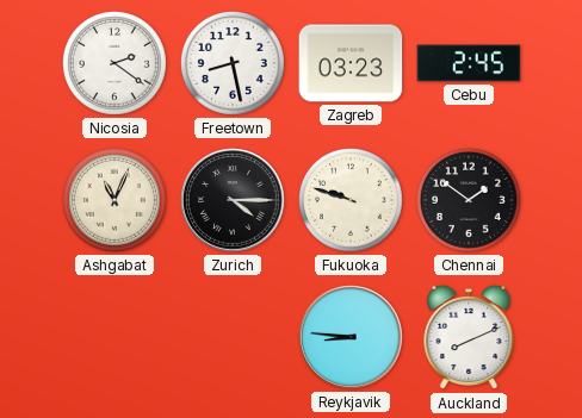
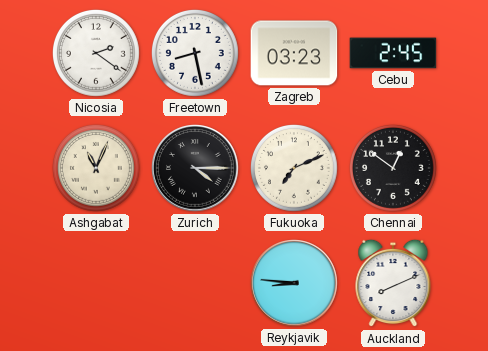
Fukuoka: 9:48 -> 7:11
Chennai: 1:51 -> 12:51
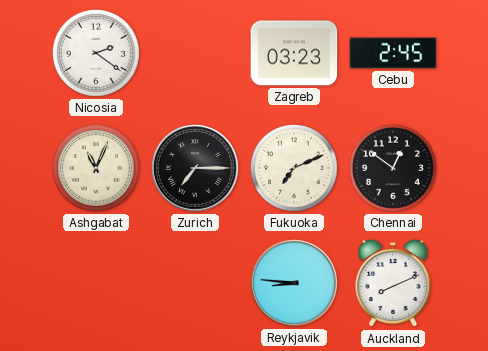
Freetown: 8:28 -> none
Zurich: 4:15 -> 7:15
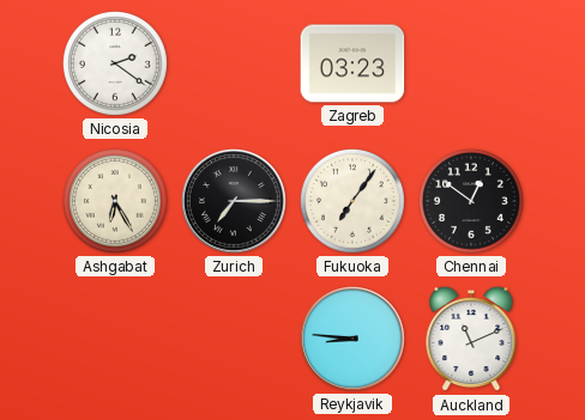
Cebu: 2:45 -> none
Ashgabat: 11:04 -> 6:25
Fukuoka: 7:11 -> 7:06
Auckland: 8:11 -> 11:11
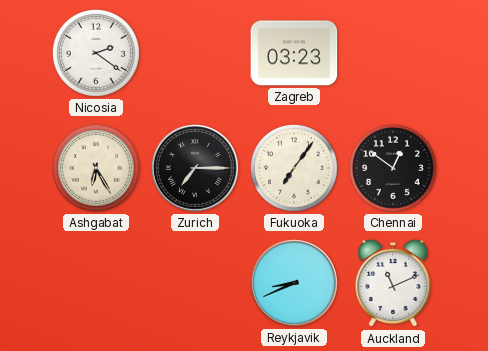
Reykjavik: 8:46 -> 8:41
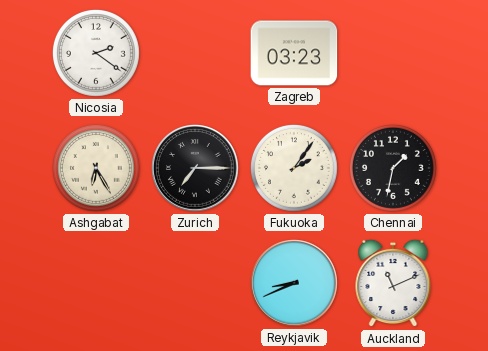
Fukuoka: 7:06 -> 2:06
Chennai: 12:51 -> 1:32
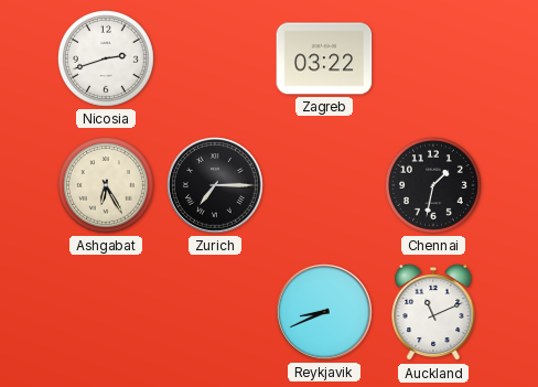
Nicosia: 2:21 -> 2:42
Zagreb: 03:23 -> 03:22
Fukuoka: 2:06 -> none
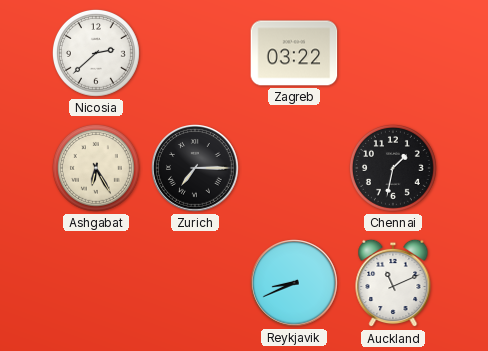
Nicosia: 2:42 -> 2:38
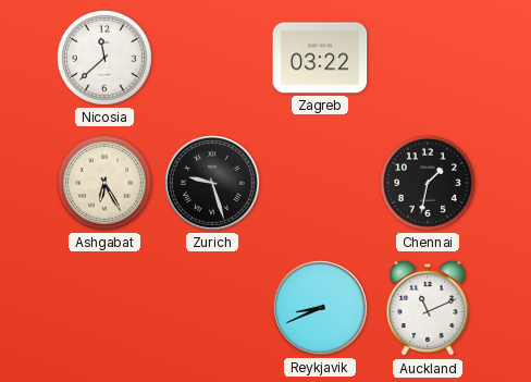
Nicosia: 2:38 -> 11:38
Zurich: 7:15 -> 9:27
